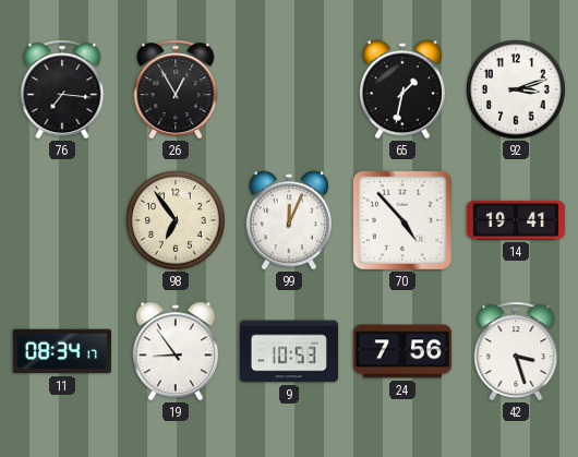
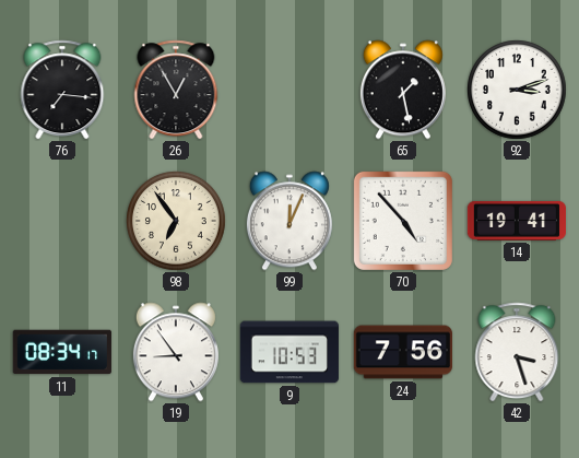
65: 1:32 -> 1:28
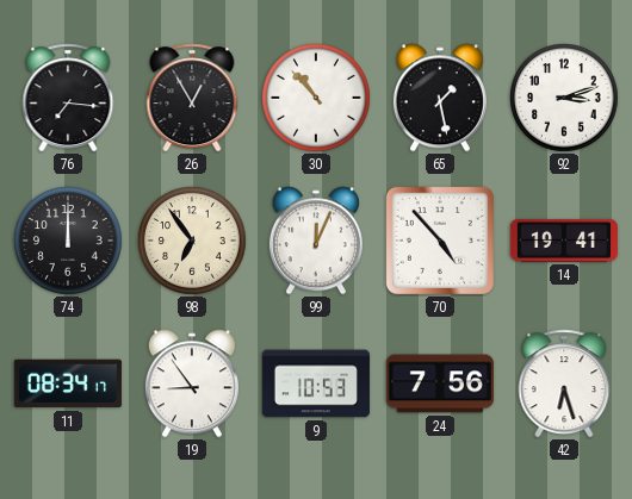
30: none -> 10:53
74: none -> 12:00
42: 3:27 -> 6:27
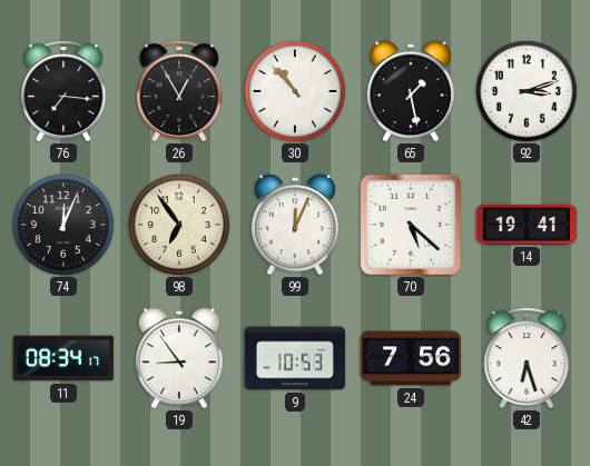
74: 12:00 -> 12:04
70: 4:53 -> 5:22
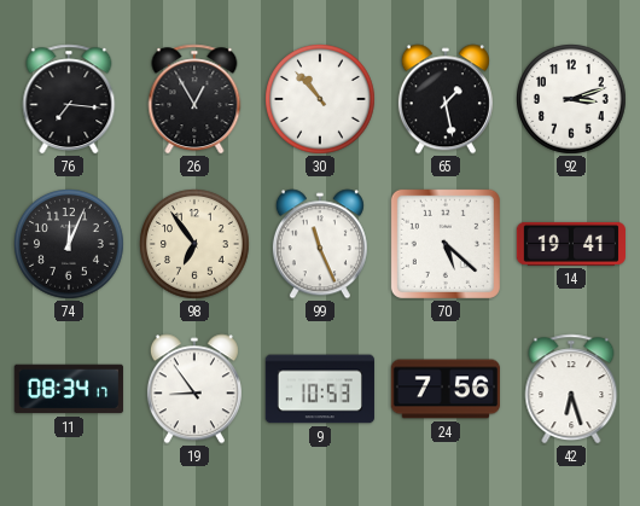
99: 12:04 -> 11:26
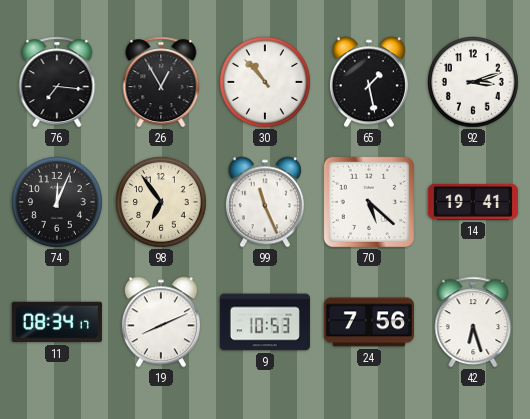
19: 8:54 -> 8:11
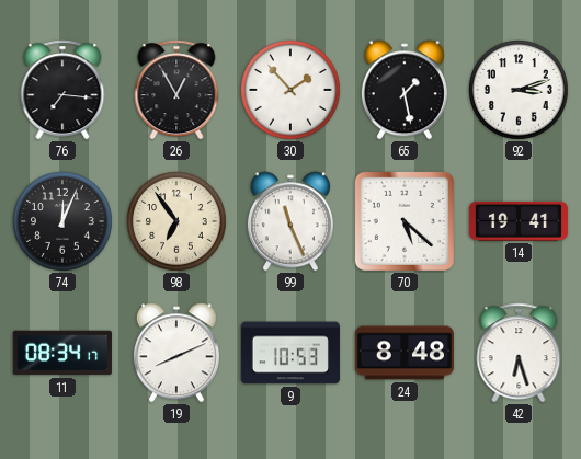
30: 10:53 -> 1:53
24: 7:56 -> 8:48
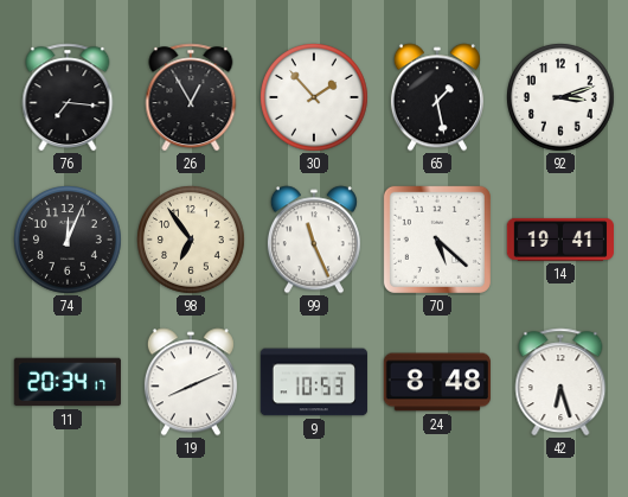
11: 08:34 -> 20:34
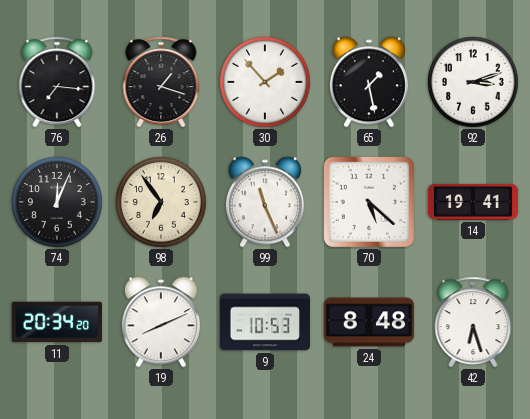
26: 12:55 -> 1:18
11: 20:34:17 -> 20:34:20
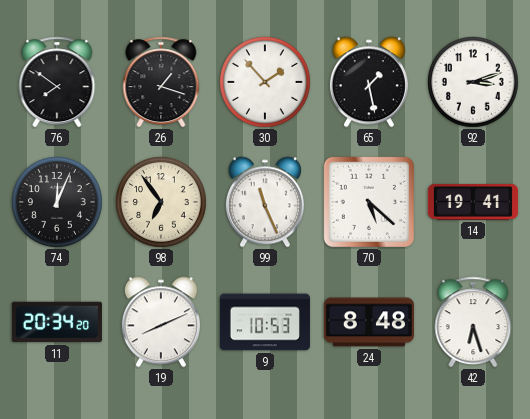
76: 7:16 -> 7:51
